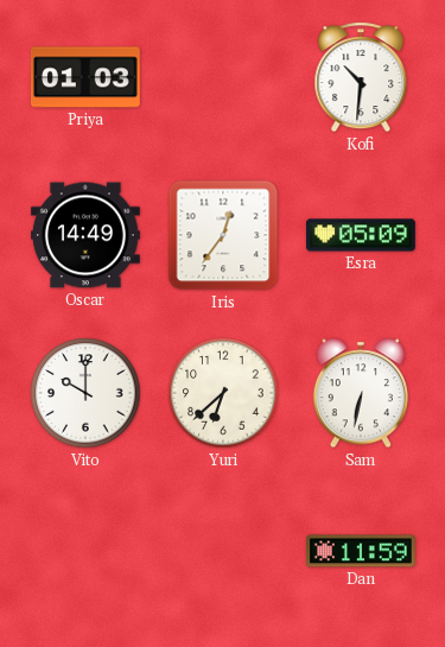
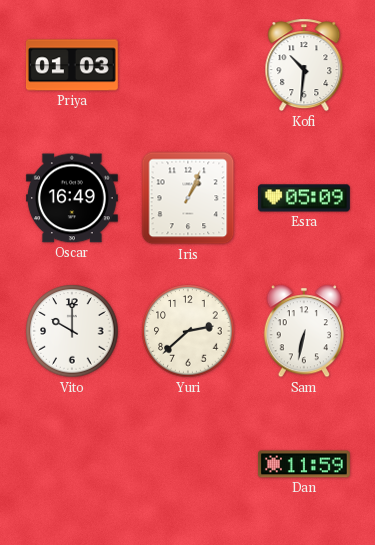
Oscar: 14:49 -> 16:49
Iris: 12:36 -> 1:04
Yuri: 6:38 -> 2:38
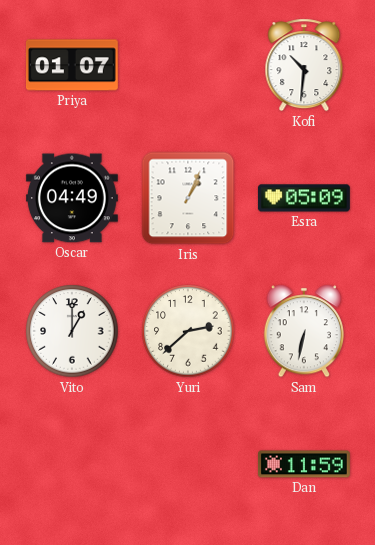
Priya: 01:03 -> 01:07
Oscar: 16:49 -> 04:49
Vito: 10:00 -> 1:00
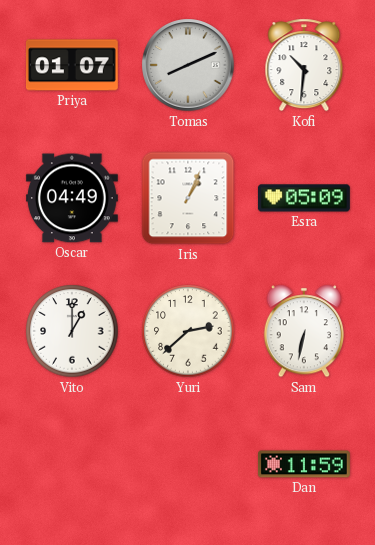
Tomas: none -> 8:11
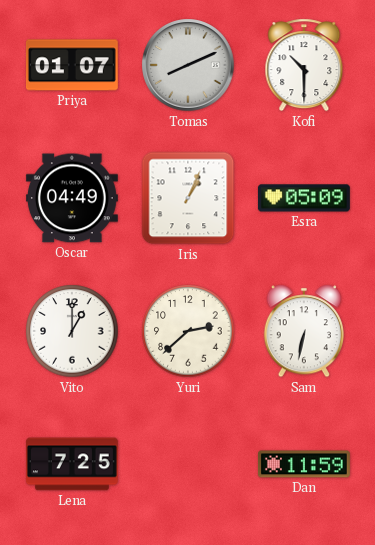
Kofi: 10:31 -> 10:30
Lena: none -> 7:25
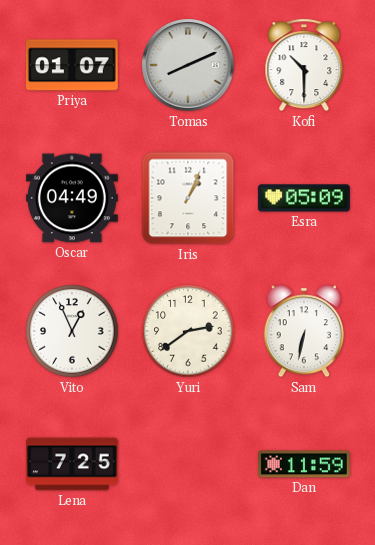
Vito: 1:00 -> 12:56
Yuri: 2:38 -> 2:39
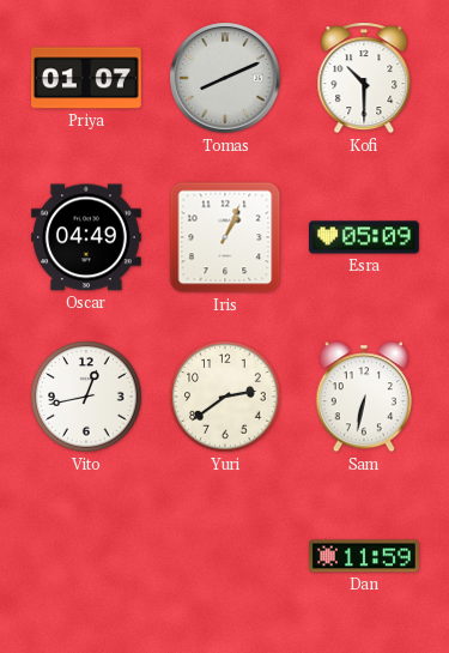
Vito: 12:56 -> 12:43
Lena: 7:25 -> none
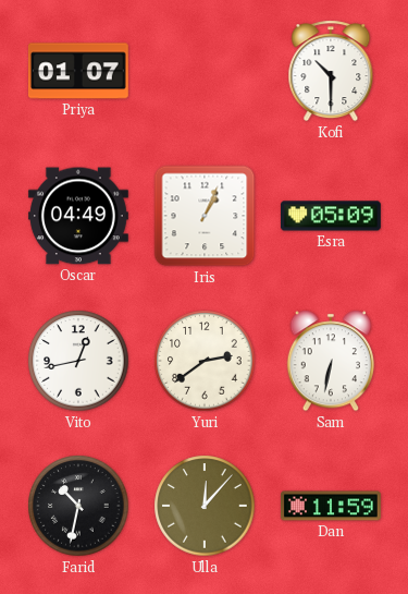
Tomas: 8:11 -> none
Farid: none -> 10:32
Ulla: none -> 12:07
